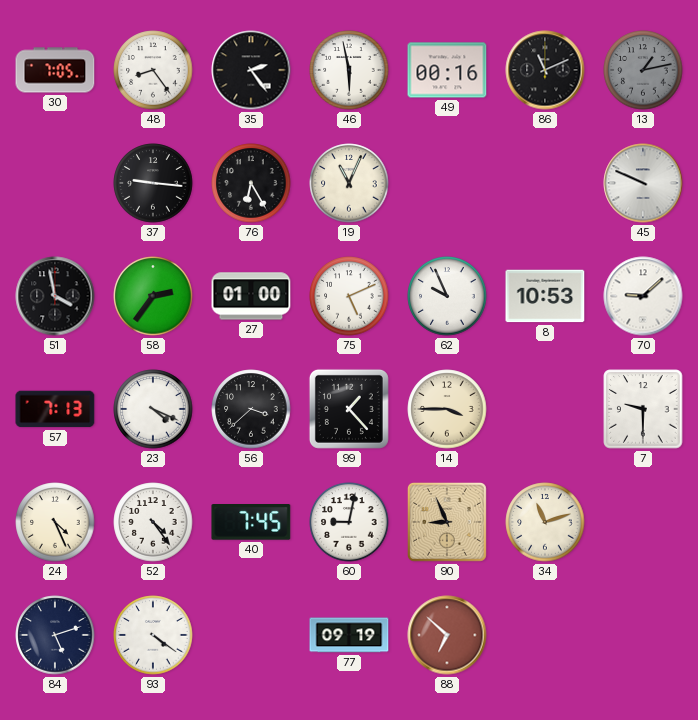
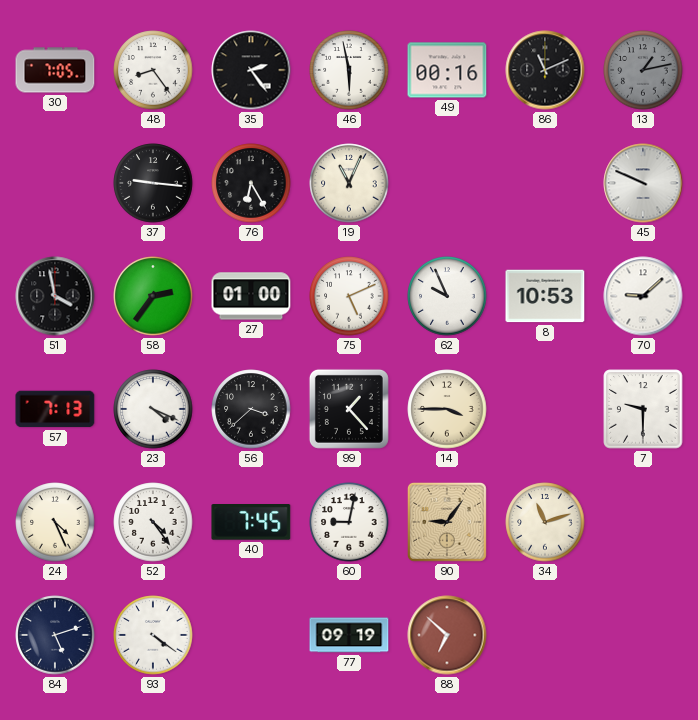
90: 8:56 -> 9:06
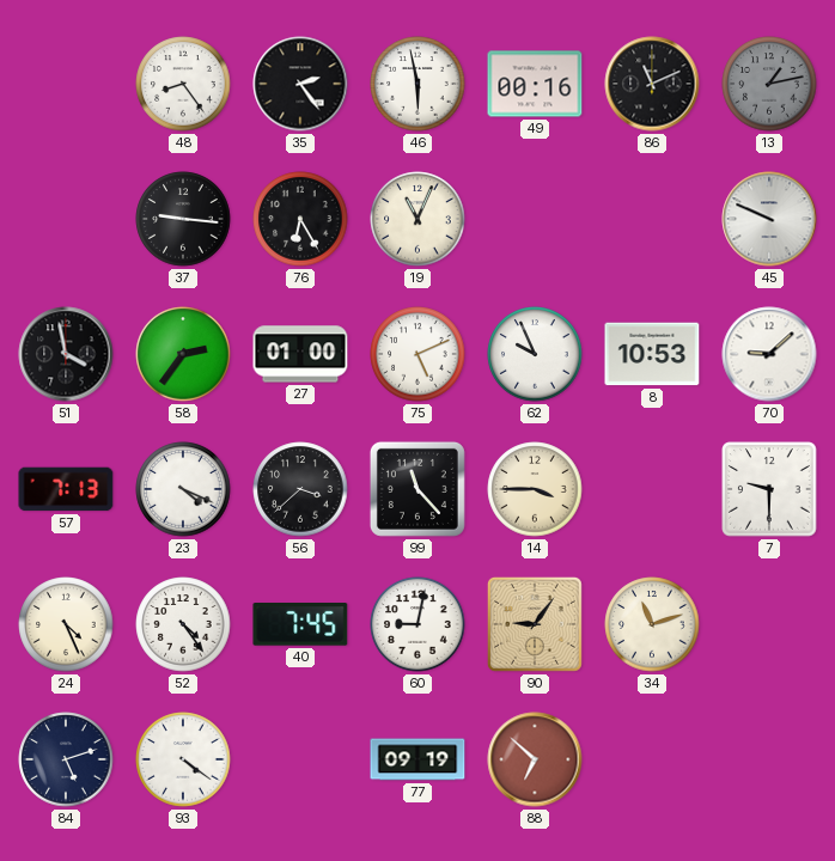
30: 7:05 -> none
99: 1:23 -> 11:23
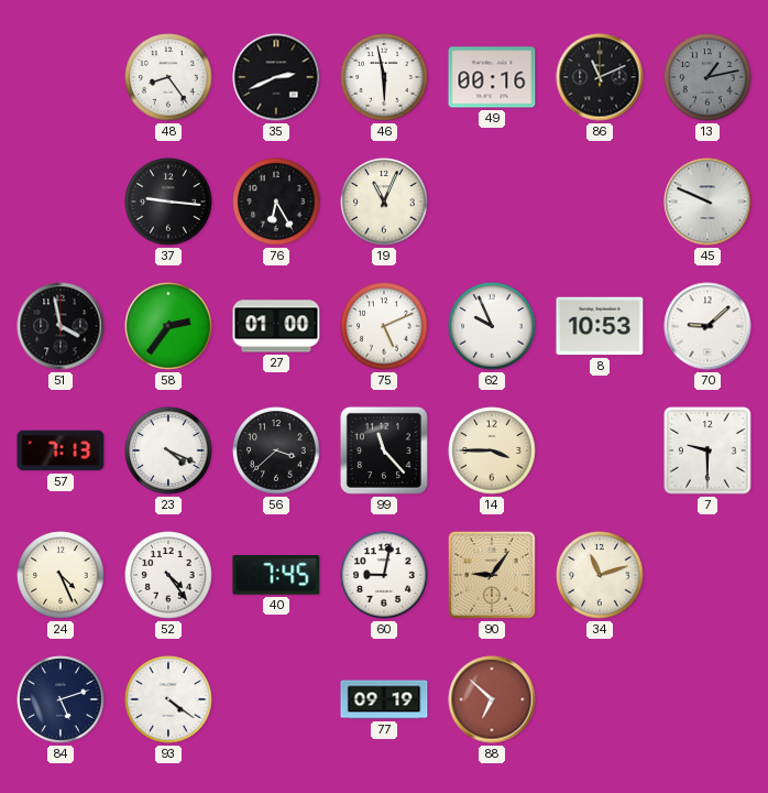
35: 2:24 -> 2:41
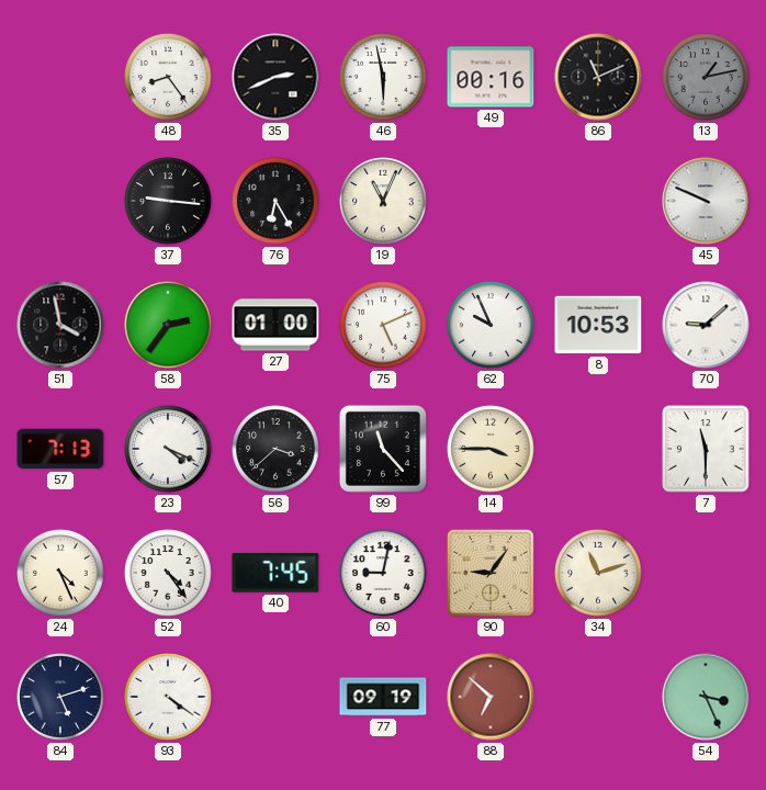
7: 9:30 -> 11:30
54: none -> 3:26
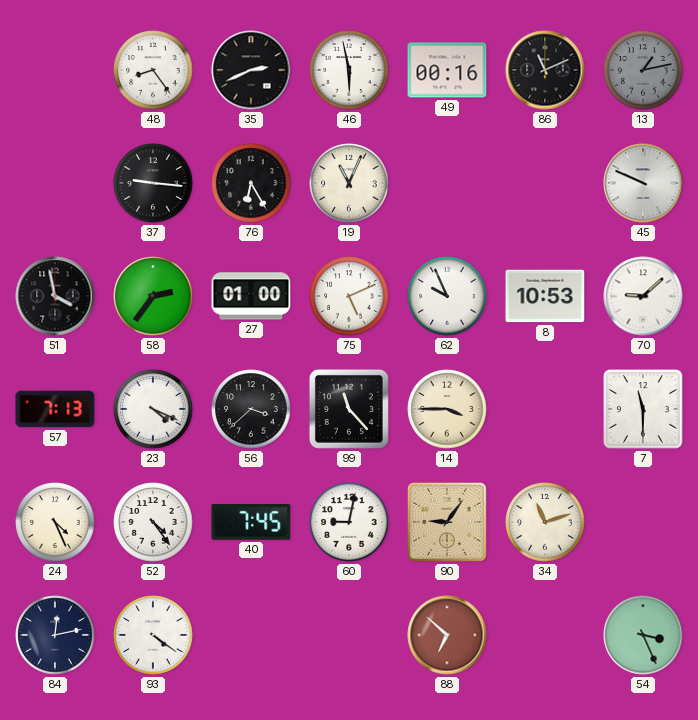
84: 5:12 -> 12:13
77: 09:19 -> none
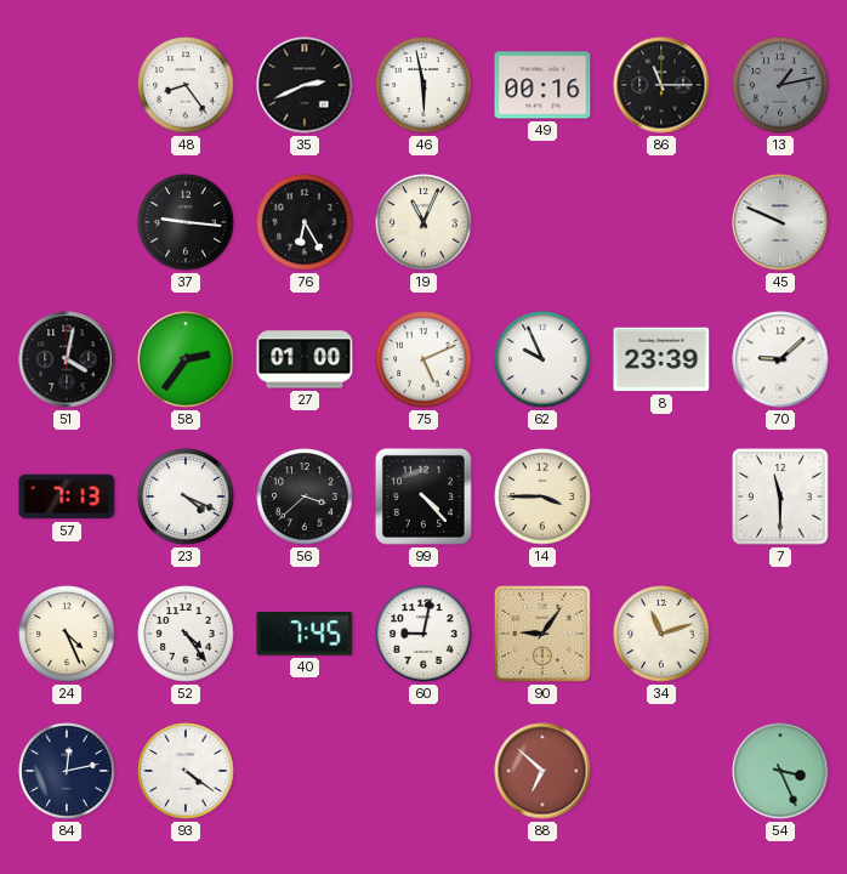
86: 11:11 -> 11:15
51: 3:58 -> 4:02
8: 10:53 -> 23:39
99: 11:23 -> 4:23
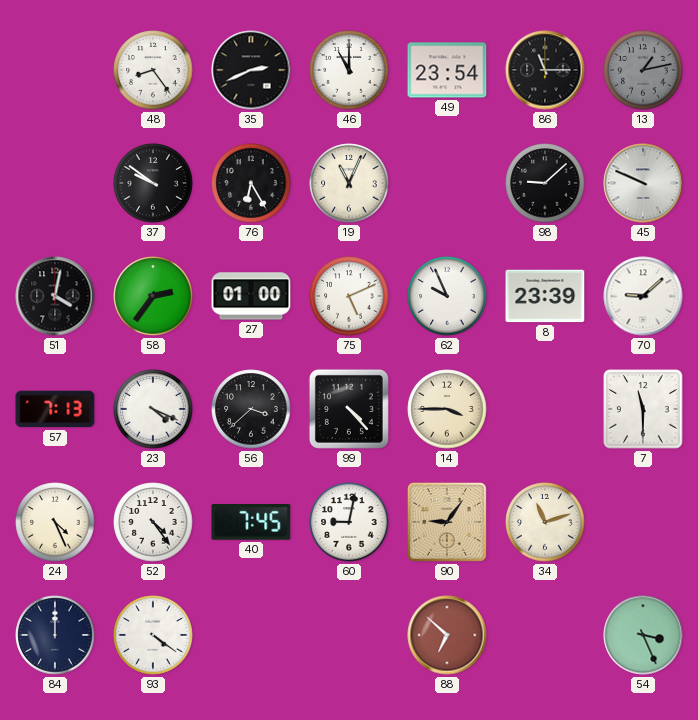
46: 5:58 -> 11:00
49: 00:16 -> 23:54
37: 9:16 -> 9:51
98: none -> 9:08
84: 12:13 -> 12:00
